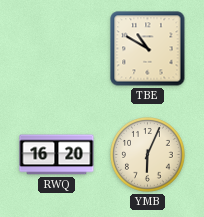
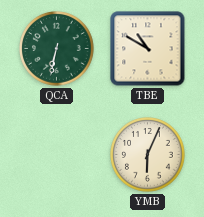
QCA: none -> 6:32
RWQ: 16:20 -> none
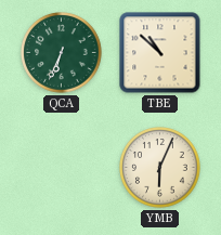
QCA: 6:32 -> 6:34
TBE: 10:50 -> 10:52
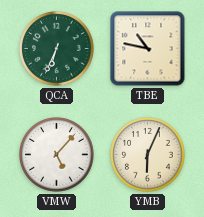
TBE: 10:52 -> 10:47
VMW: none -> 5:07
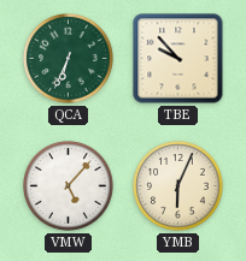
TBE: 10:47 -> 9:53
